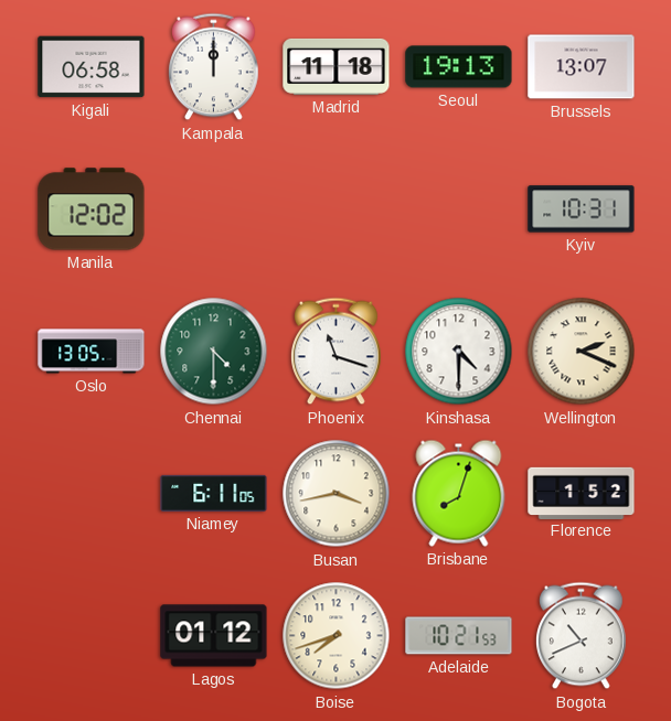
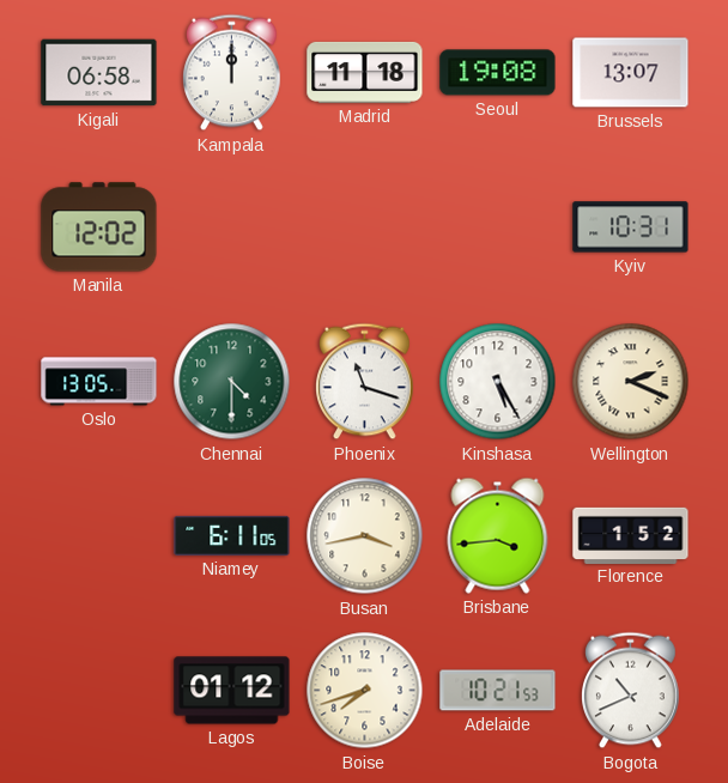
Seoul: 19:13 -> 19:08
Kinshasa: 4:30 -> 5:25
Brisbane: 8:03 -> 3:44
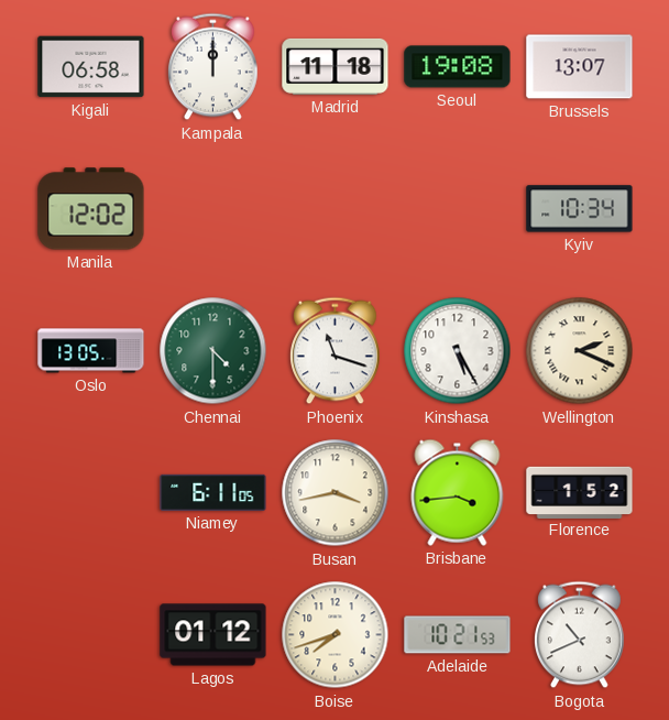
Kyiv: 10:31 -> 10:34
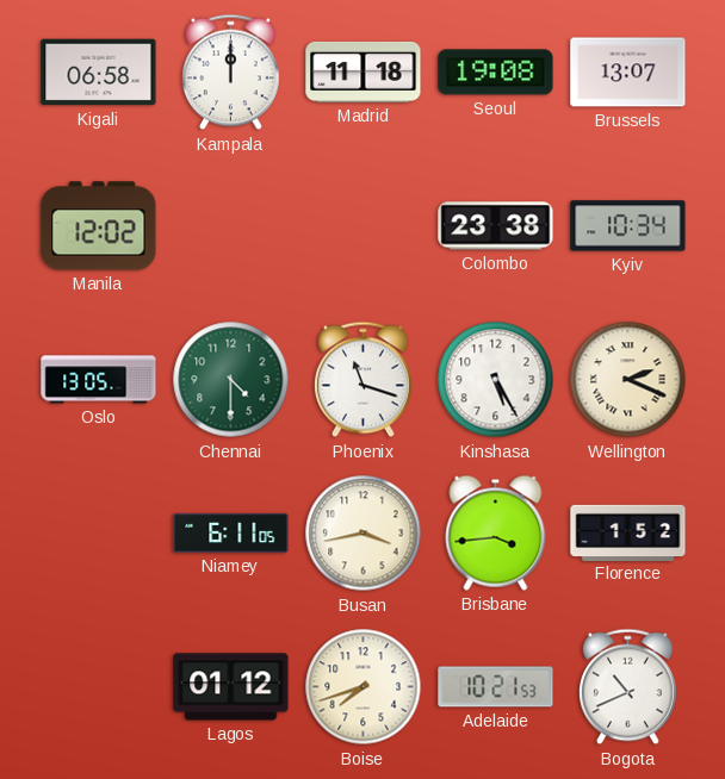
Colombo: none -> 23:38
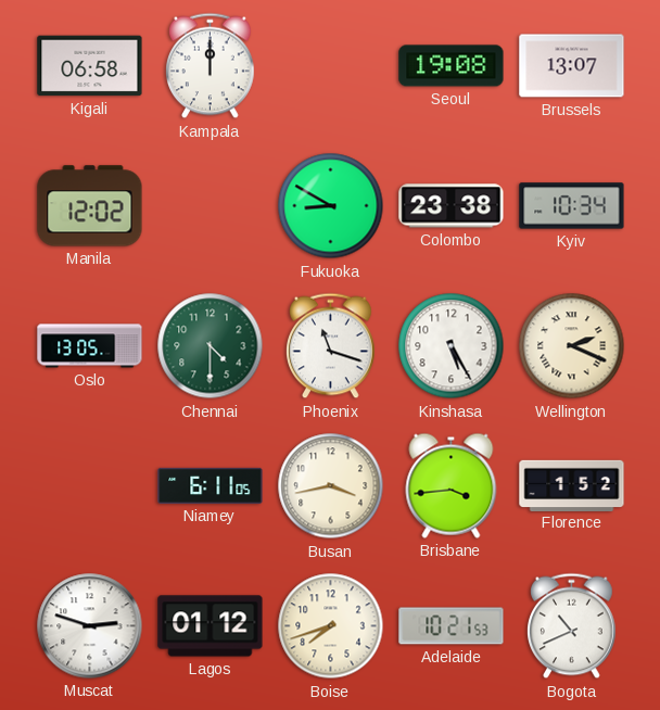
Madrid: 11:18 -> none
Fukuoka: none -> 8:50
Muscat: none -> 2:48
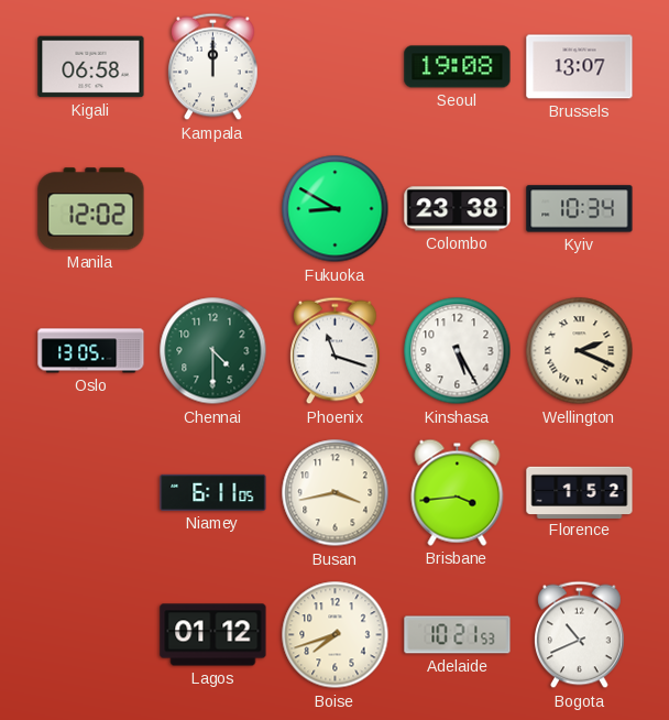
Muscat: 2:48 -> none
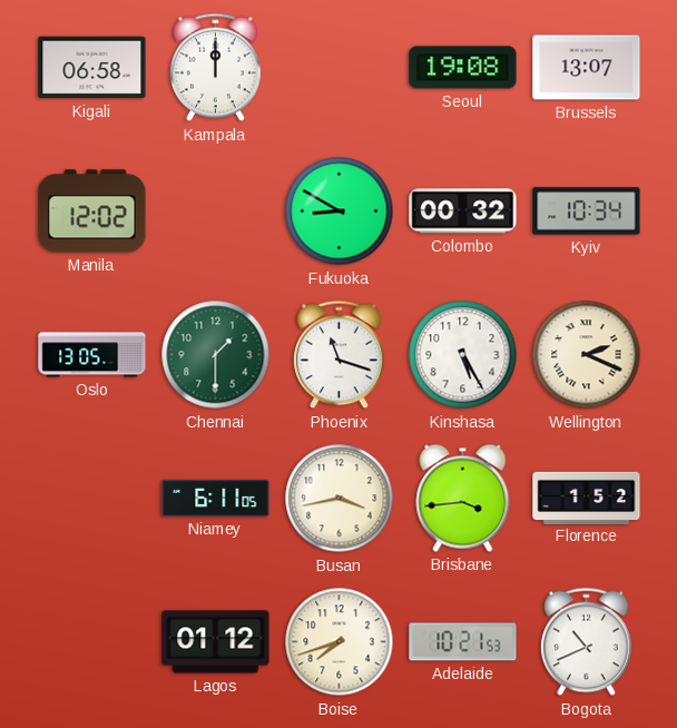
Colombo: 23:38 -> 00:32
Chennai: 4:30 -> 1:30
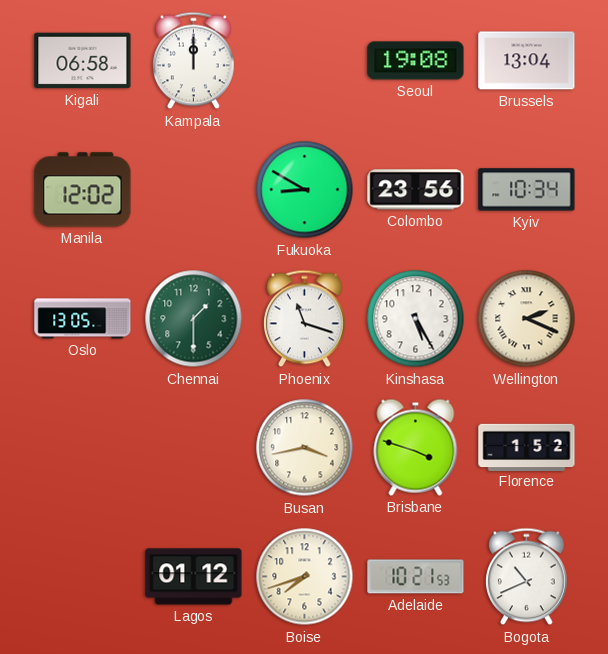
Brussels: 13:07 -> 13:04
Colombo: 00:32 -> 23:56
Niamey: 6:11 -> none
Brisbane: 3:44 -> 3:48
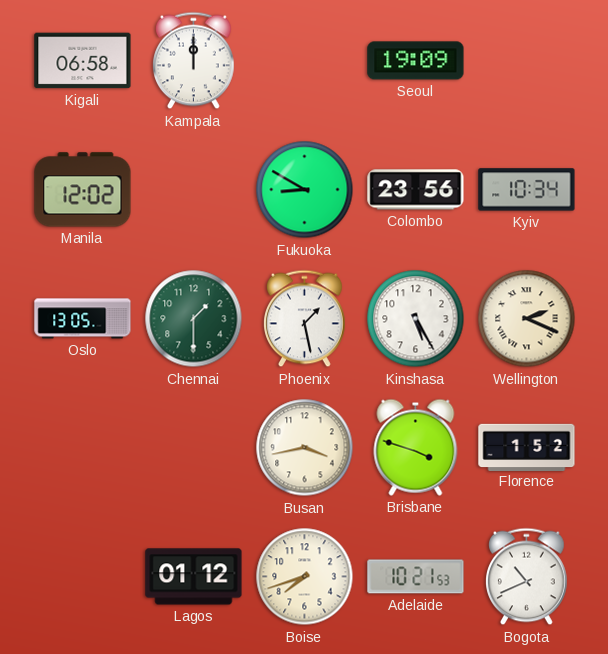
Seoul: 19:08 -> 19:09
Brussels: 13:04 -> none
Phoenix: 11:18 -> 1:28
